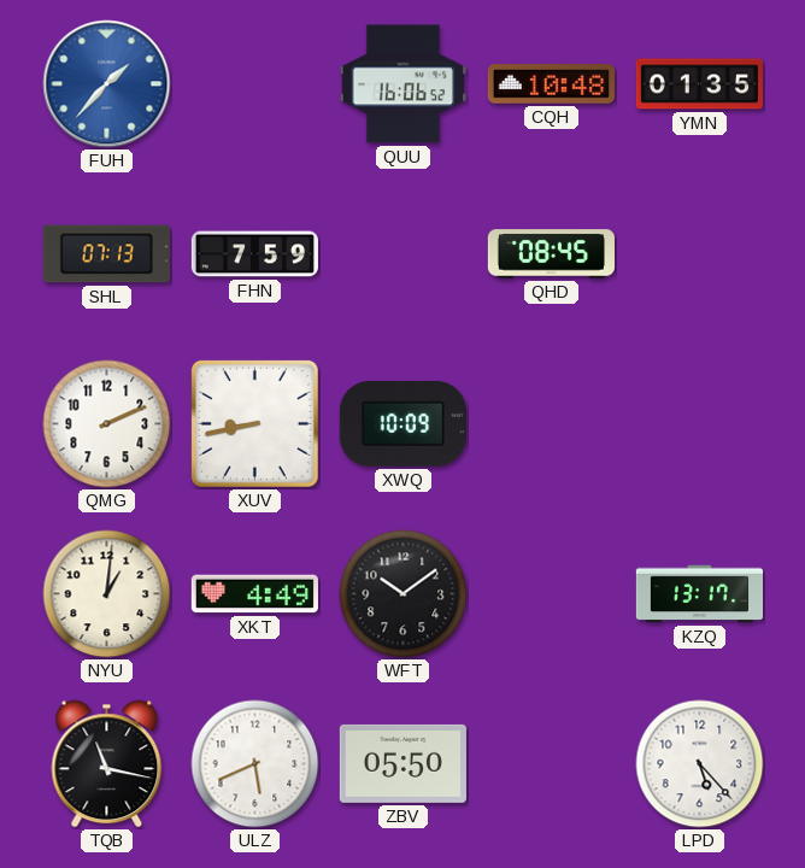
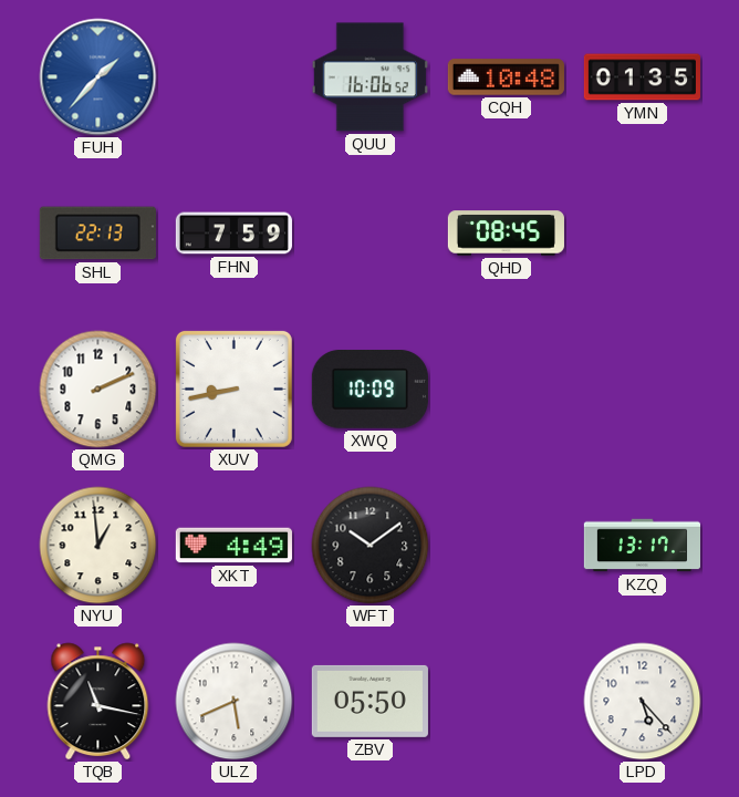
SHL: 07:13 -> 22:13
NYU: 1:01 -> 12:59
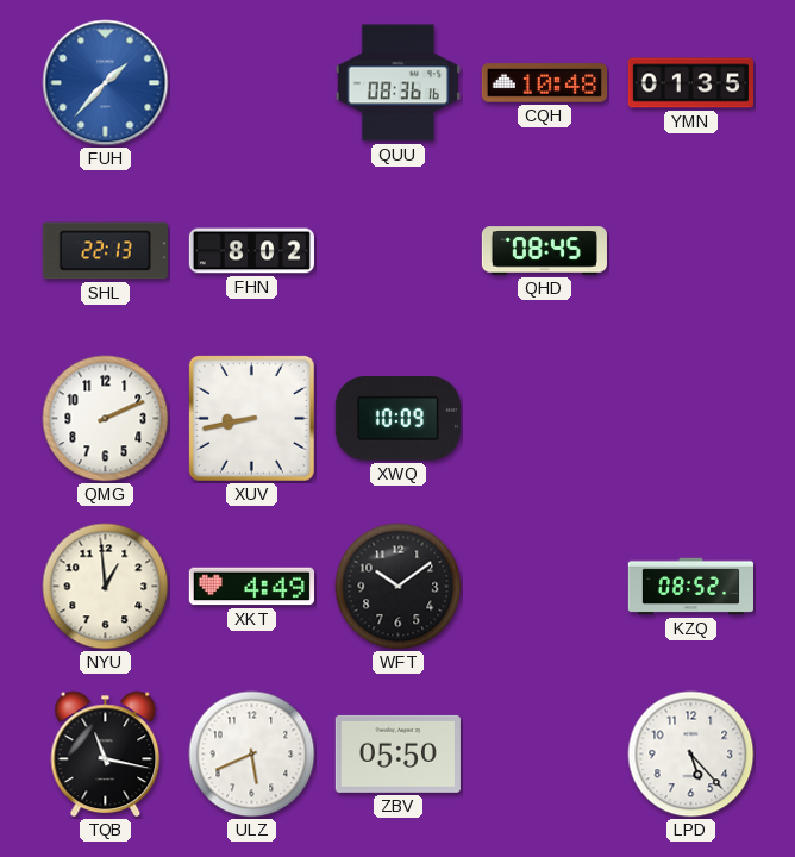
QUU: 16:06 -> 08:36
FHN: 7:59 -> 8:02
KZQ: 13:17 -> 08:52
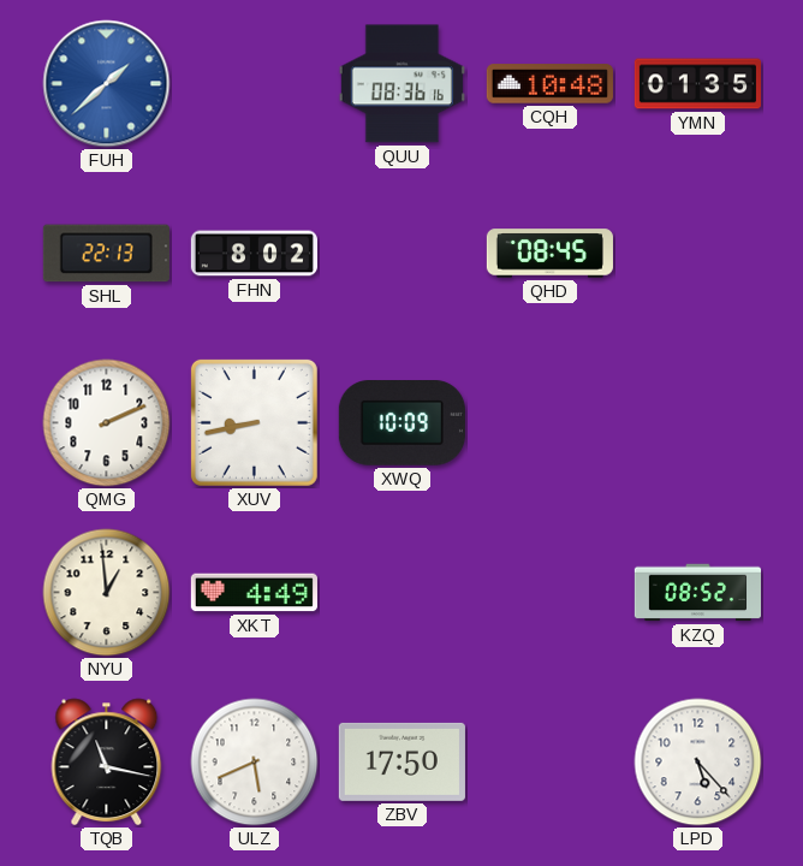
FUH: 1:37 -> 1:38
WFT: 10:09 -> none
ZBV: 05:50 -> 17:50
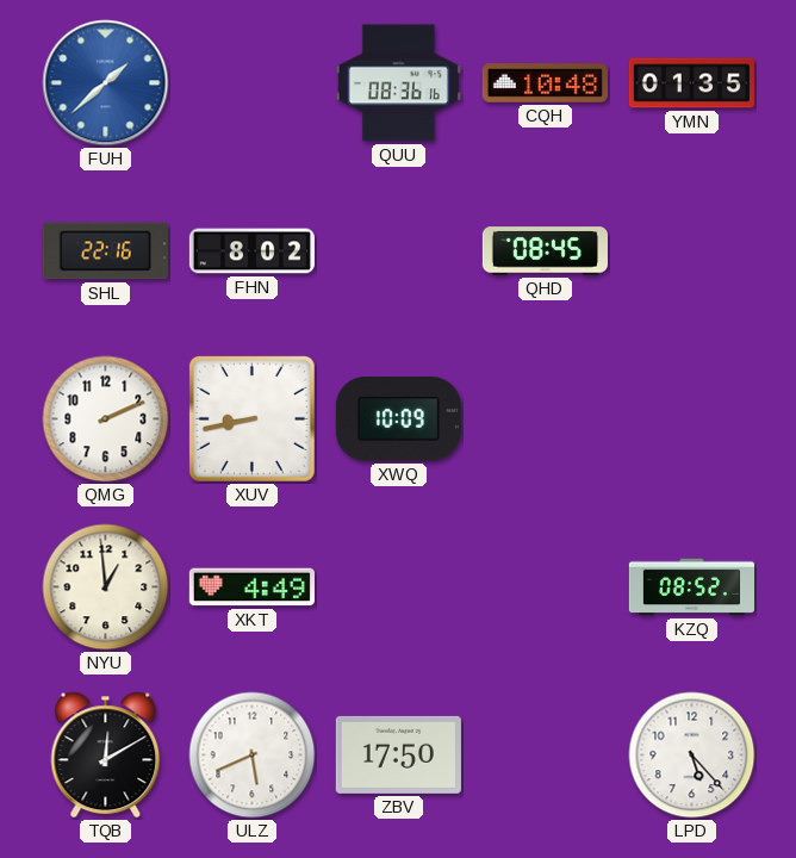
SHL: 22:13 -> 22:16
TQB: 11:17 -> 12:10
